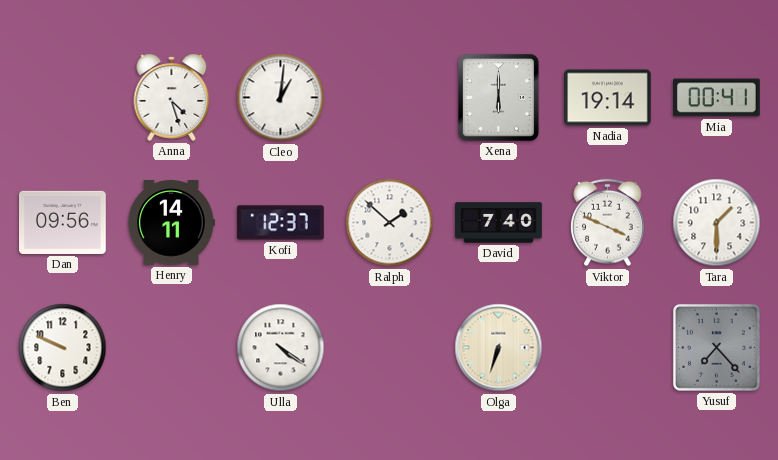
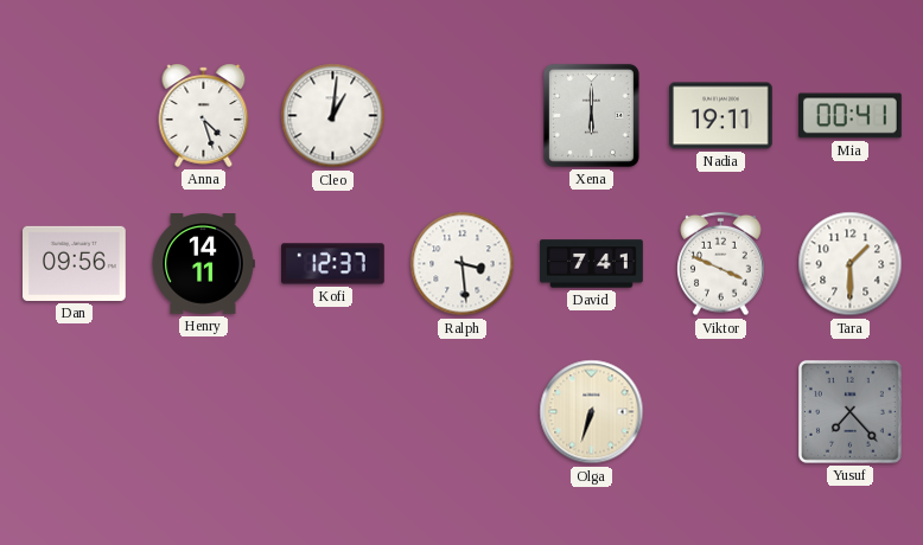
Nadia: 19:14 -> 19:11
Ralph: 1:52 -> 3:29
David: 7:40 -> 7:41
Ben: 9:49 -> none
Ulla: 4:21 -> none
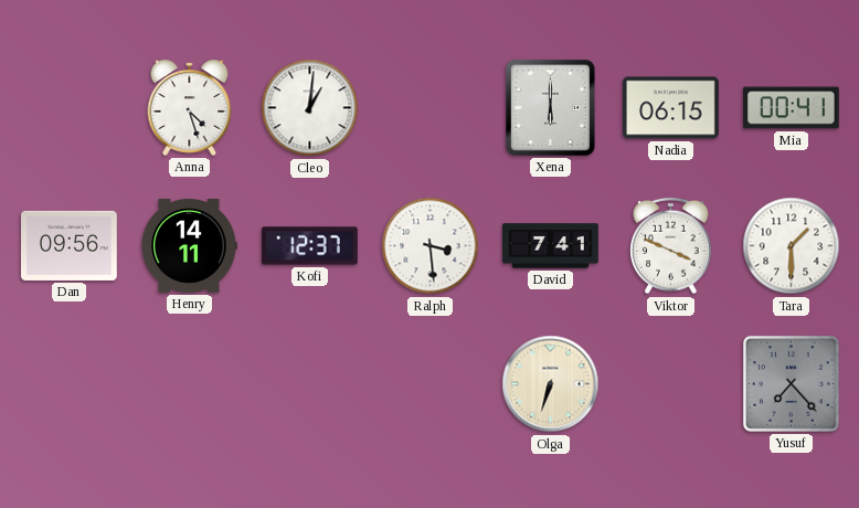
Nadia: 19:11 -> 06:15
